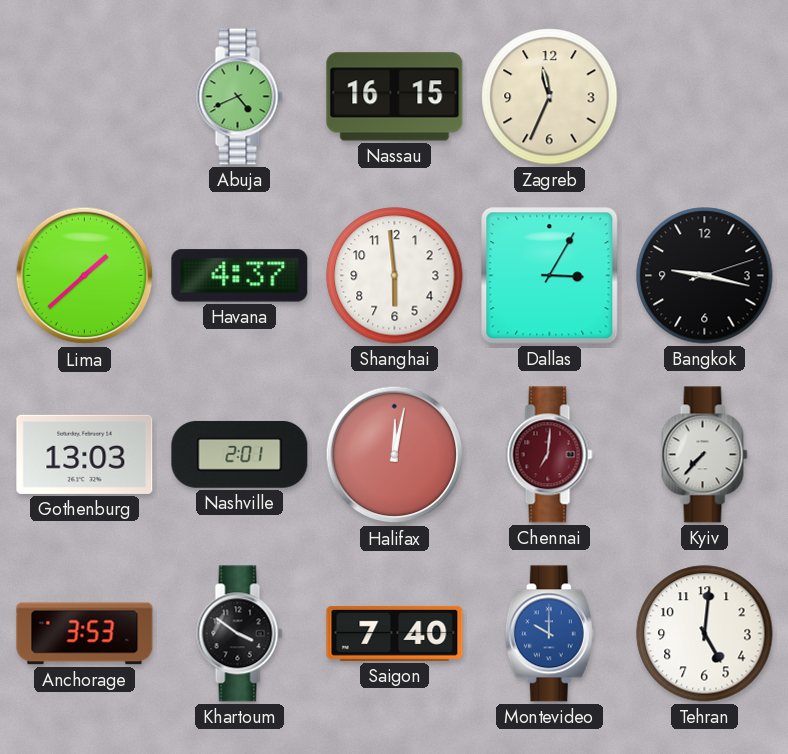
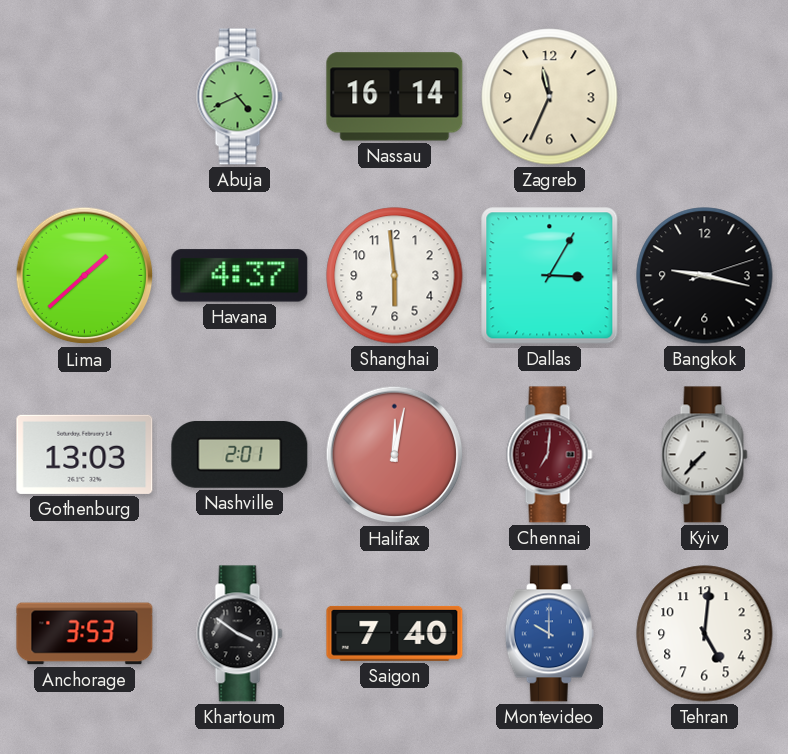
Nassau: 16:15 -> 16:14
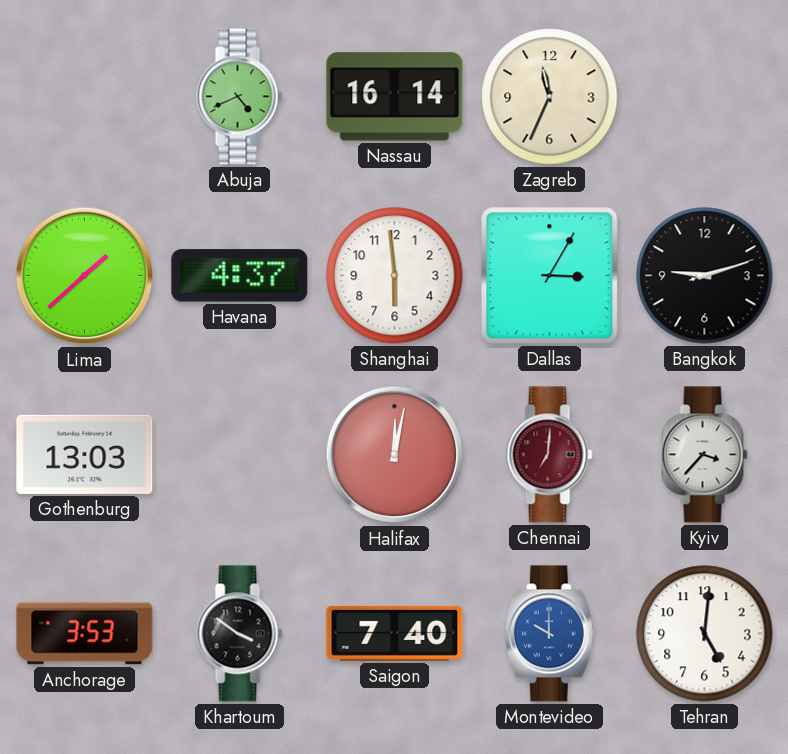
Bangkok: 9:17 -> 9:12
Nashville: 2:01 -> none
Kyiv: 7:37 -> 3:37
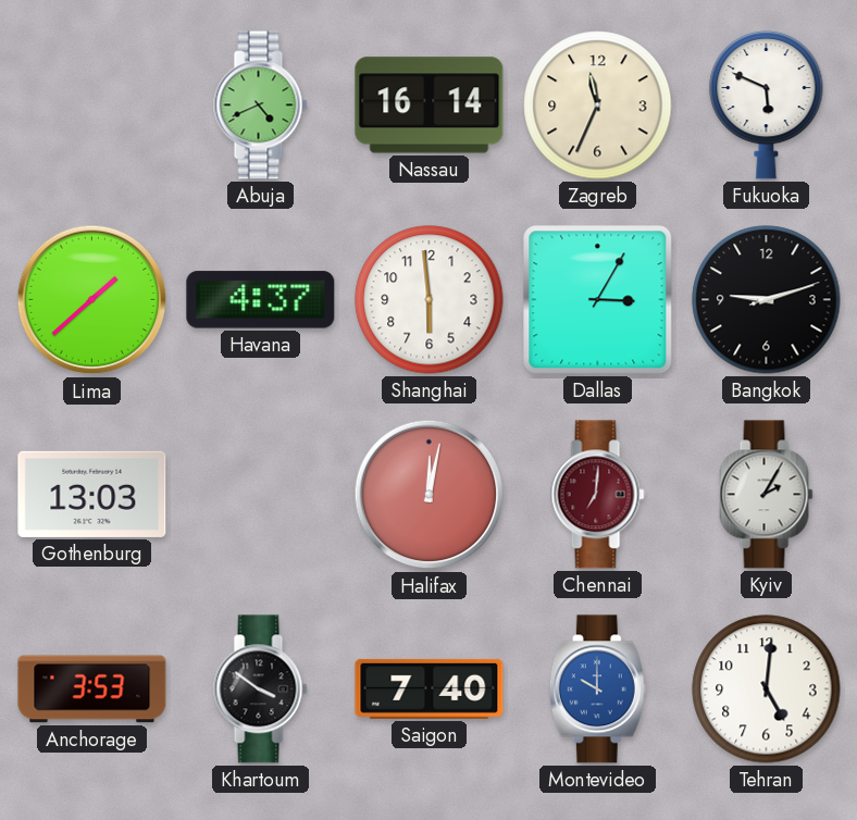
Fukuoka: none -> 5:49
Kyiv: 3:37 -> 2:05
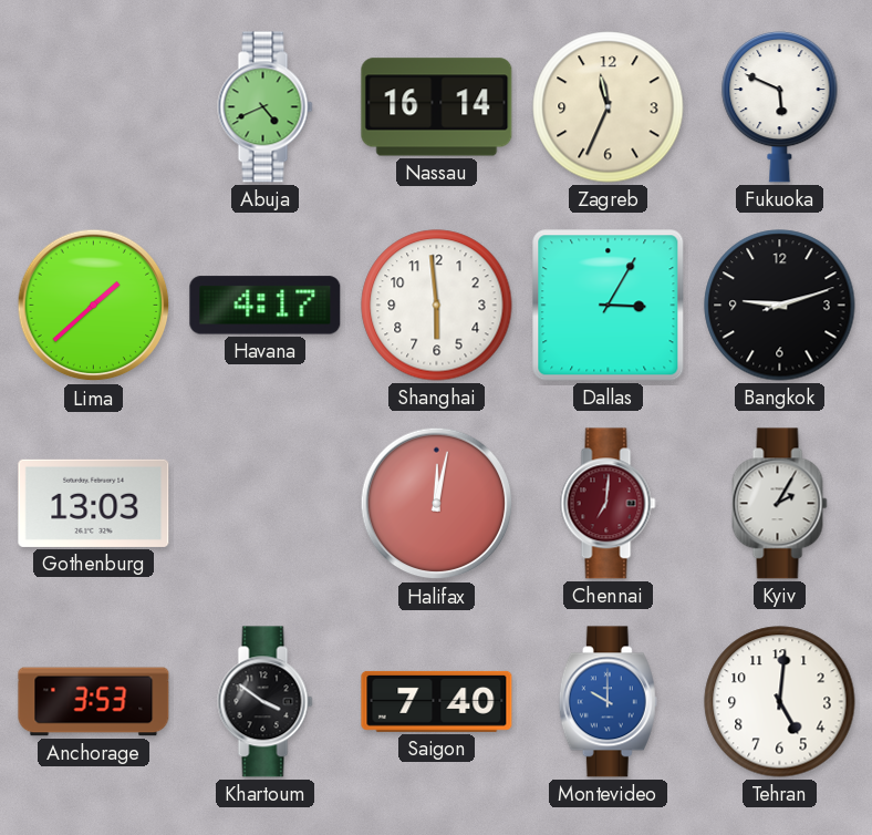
Havana: 4:37 -> 4:17
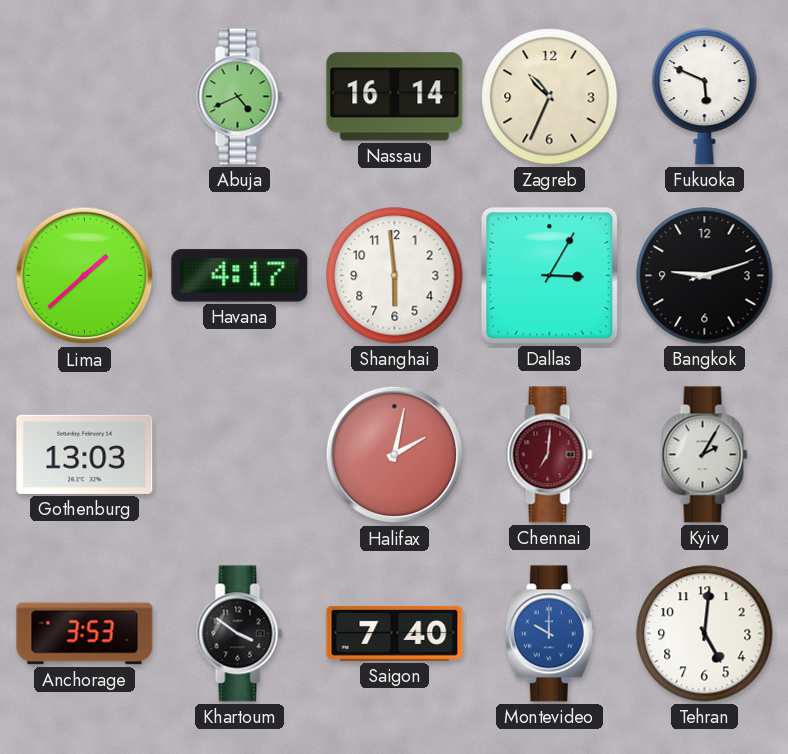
Zagreb: 11:34 -> 10:34
Halifax: 12:02 -> 2:02
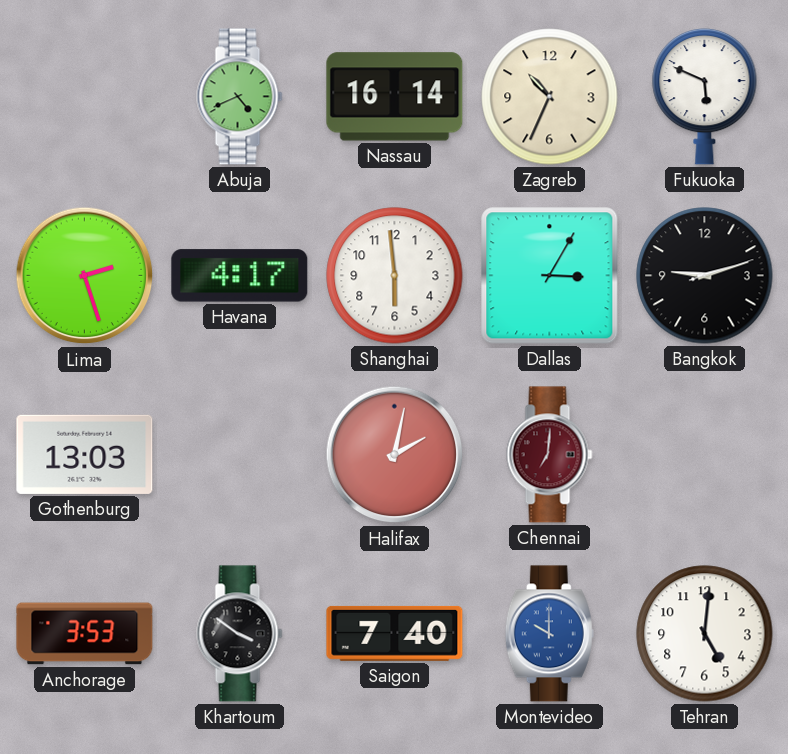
Lima: 1:38 -> 2:27
Kyiv: 2:05 -> none
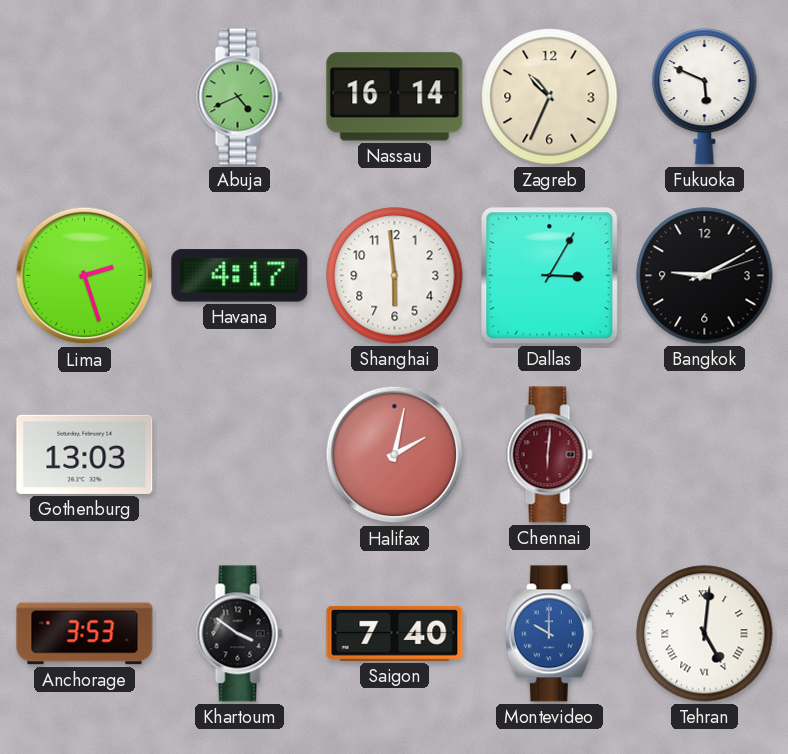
Bangkok: 9:12 -> 9:10
Chennai: 7:01 -> 6:01
Tehran numerals: Arabic -> Roman
